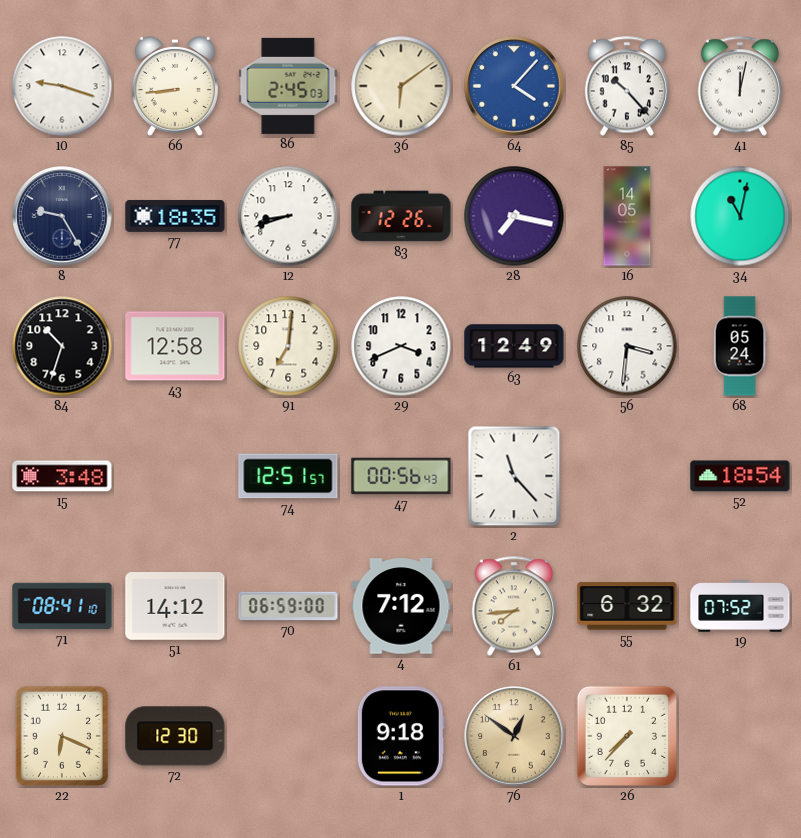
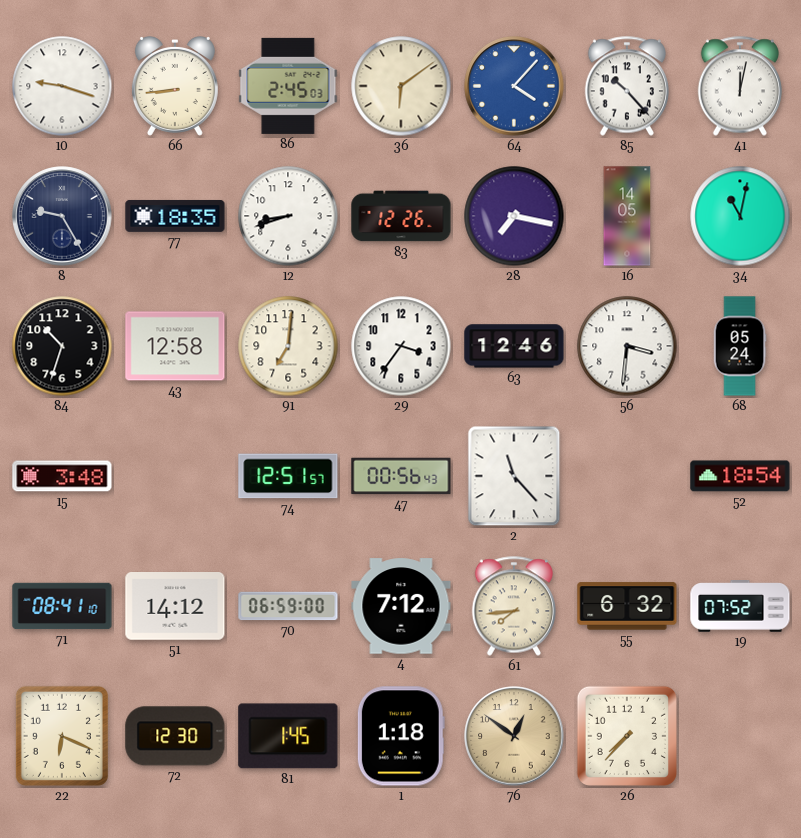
29: 3:41 -> 3:36
63: 12:49 -> 12:46
81: none -> 1:45
1: 9:18 -> 1:18
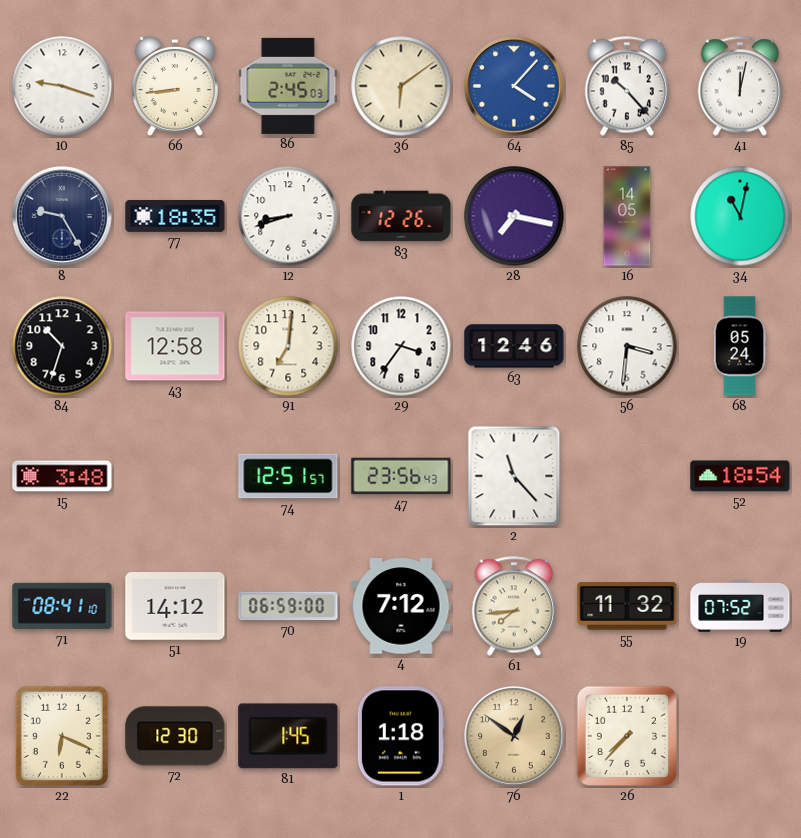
47: 00:56 -> 23:56
55: 6:32 -> 11:32
